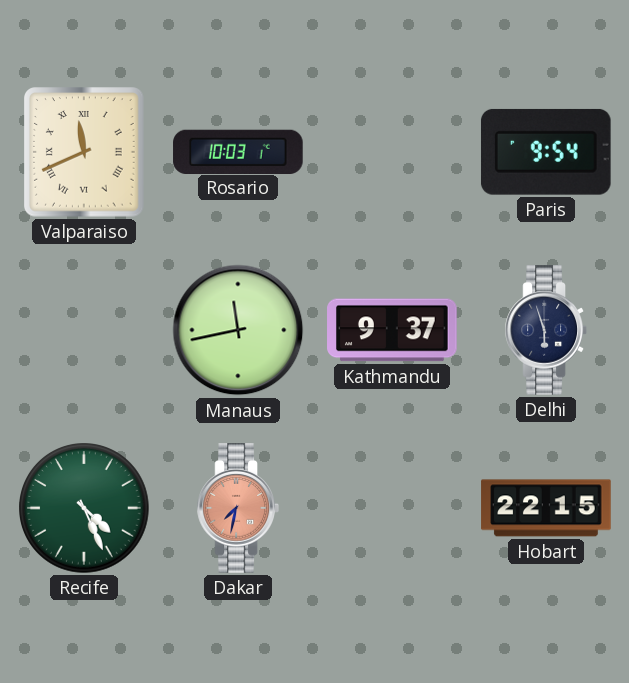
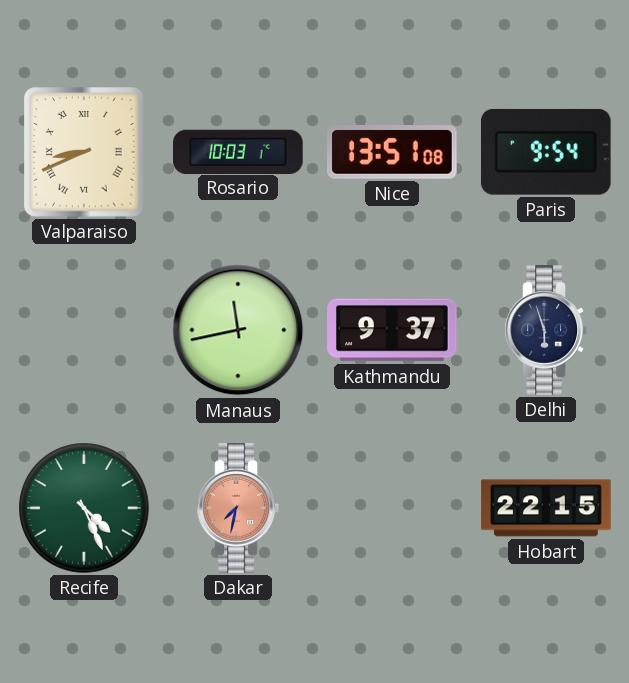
Valparaiso: 11:41 -> 8:41
Nice: none -> 13:51
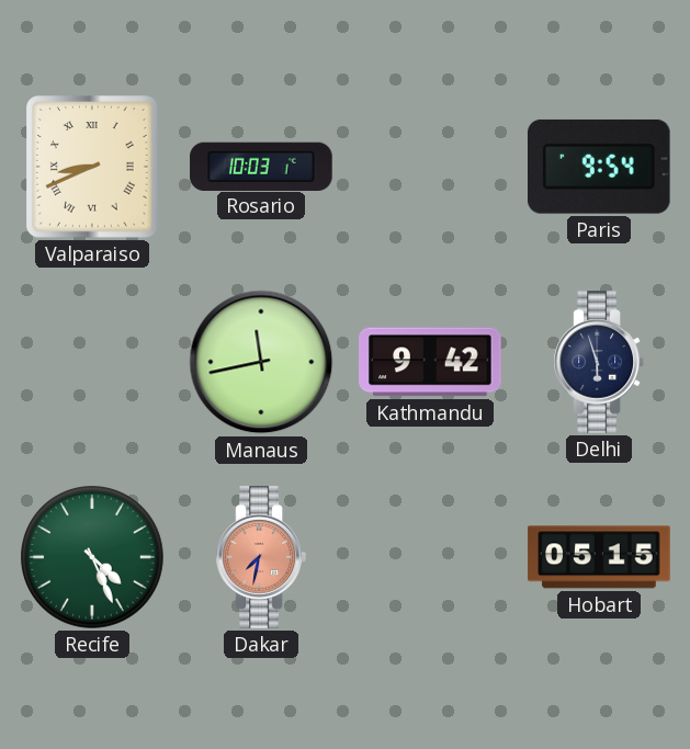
Nice: 13:51 -> none
Kathmandu: 9:37 -> 9:42
Hobart: 22:15 -> 05:15
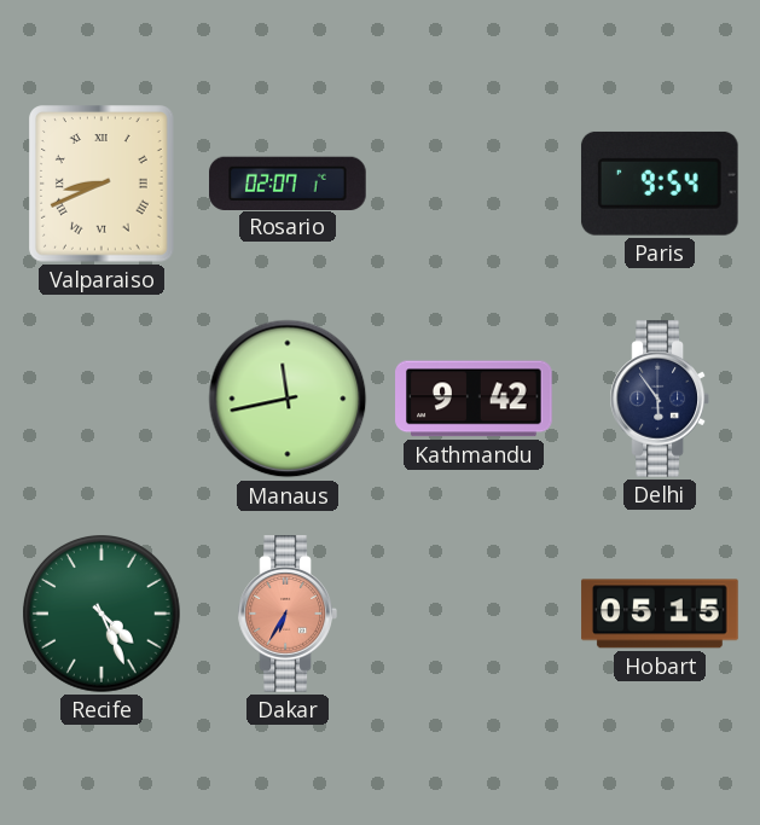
Rosario: 10:03 -> 02:07
Delhi: 5:57 -> 5:54
Dakar: 7:32 -> 6:35
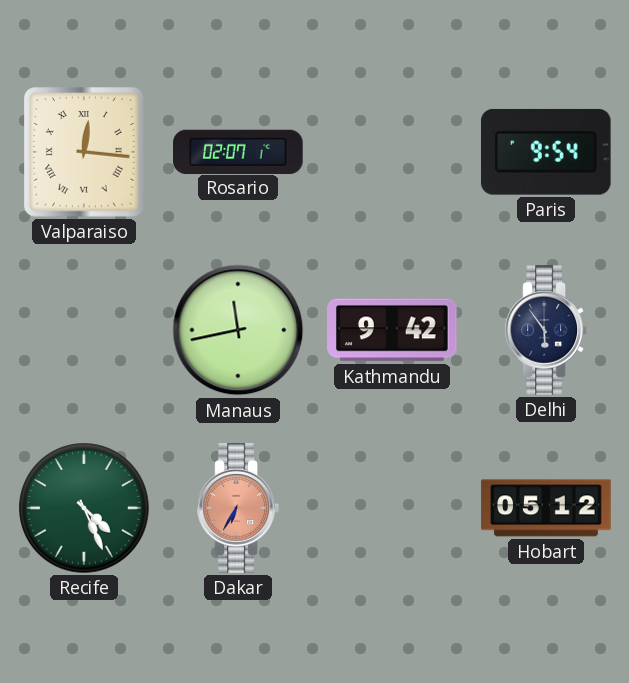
Valparaiso: 8:41 -> 12:16
Hobart: 05:15 -> 05:12
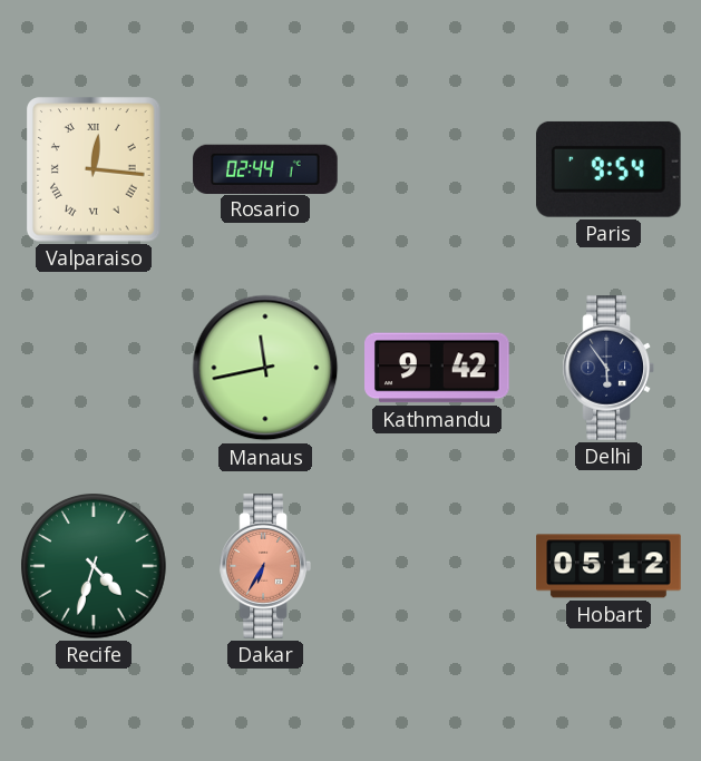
Rosario: 02:07 -> 02:44
Recife: 4:26 -> 4:33
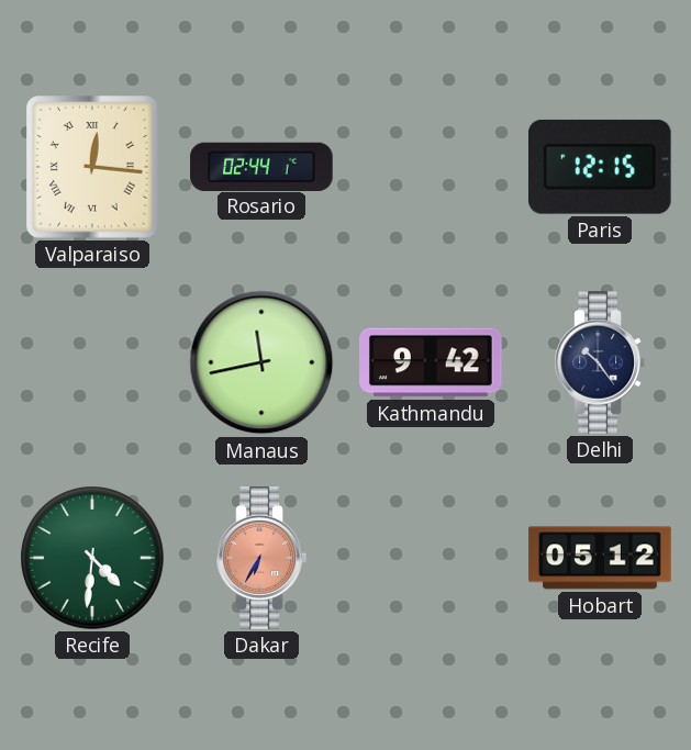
Paris: 9:54 -> 12:15
Delhi: 5:54 -> 10:24
Recife: 4:33 -> 4:31
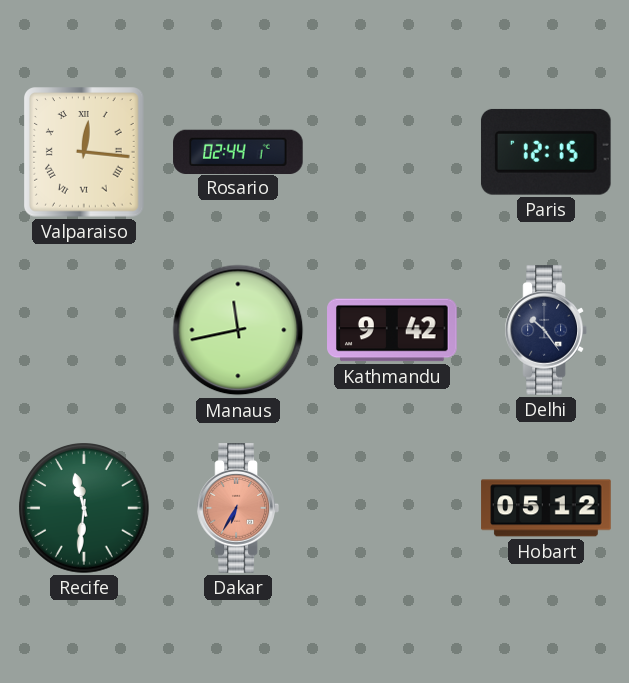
Recife: 4:31 -> 11:31
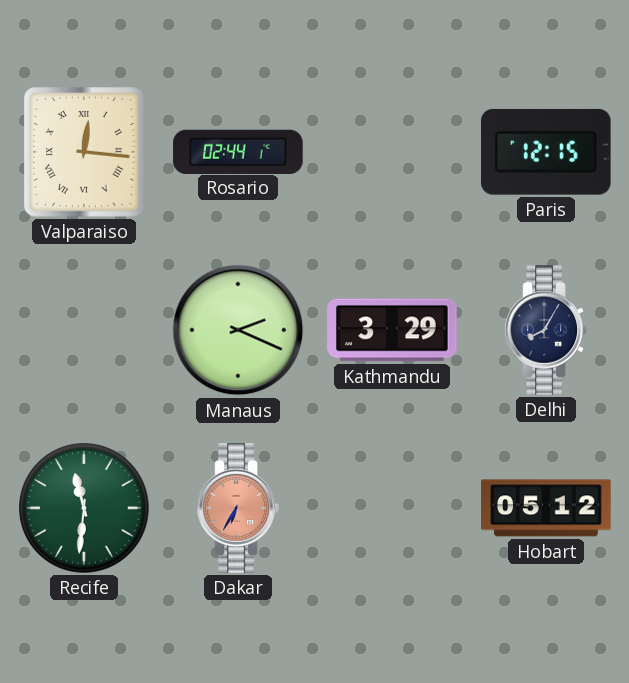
Manaus: 11:43 -> 2:19
Kathmandu: 9:42 -> 3:29
Delhi: 10:24 -> 8:05
